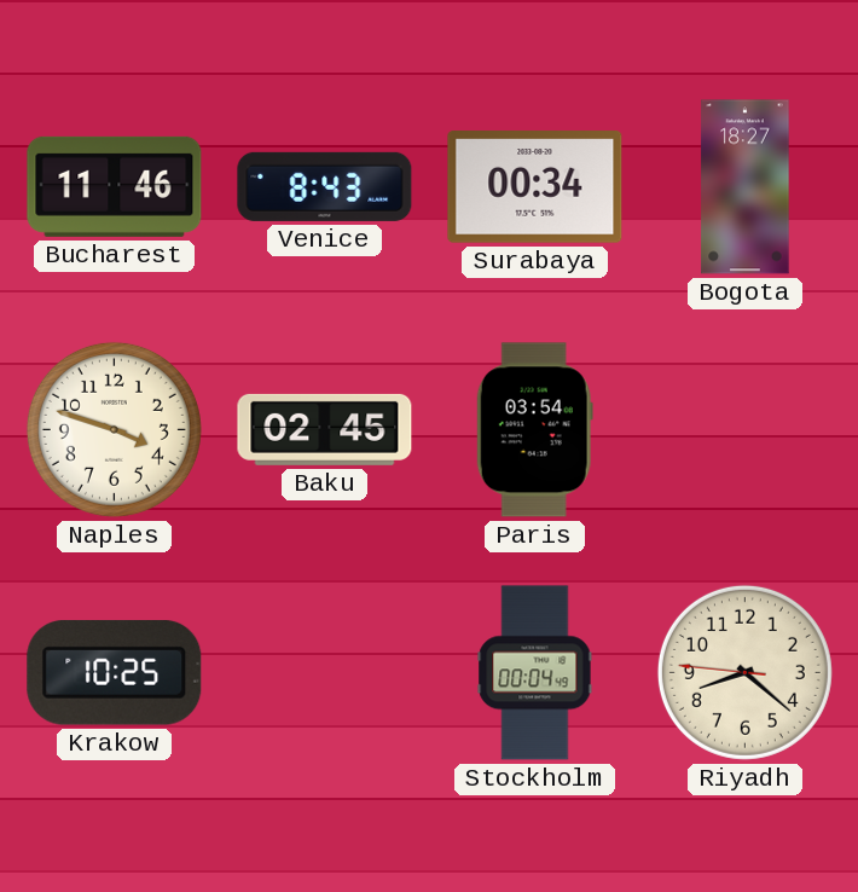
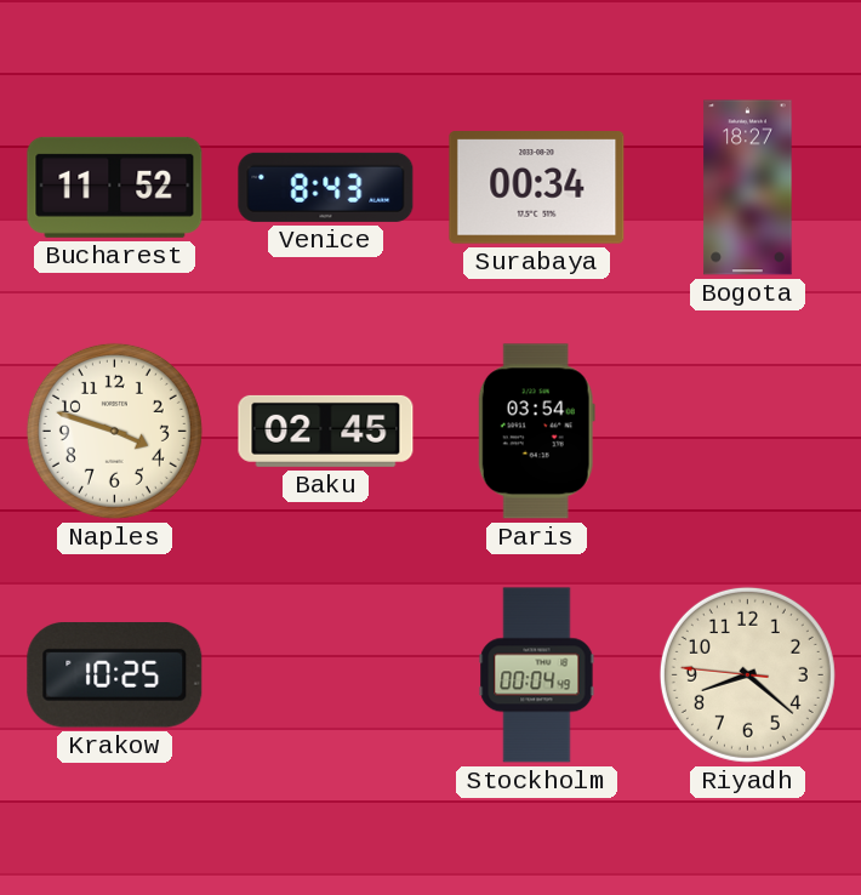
Bucharest: 11:46 -> 11:52
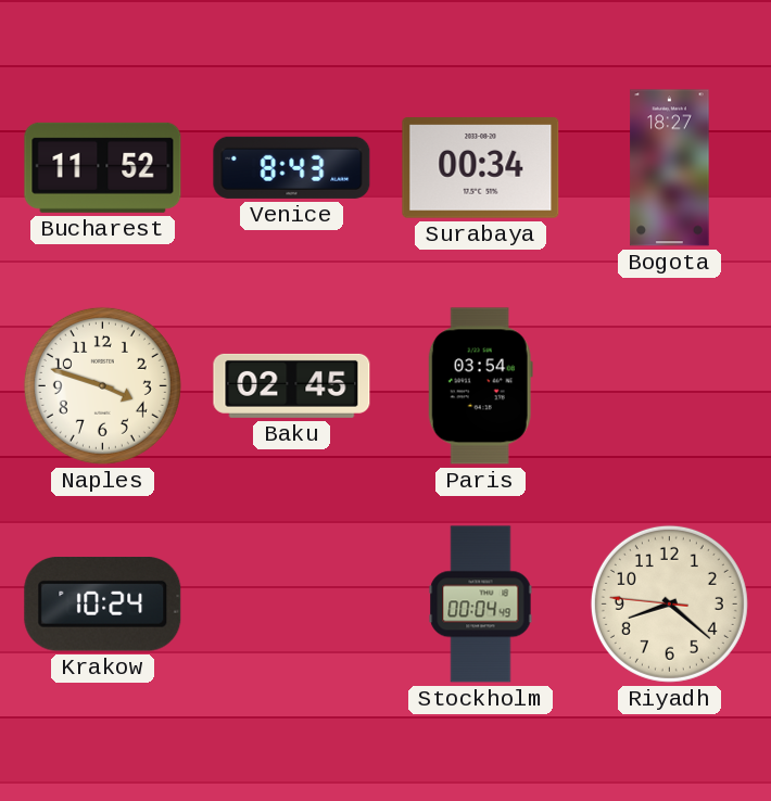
Krakow: 10:25 -> 10:24
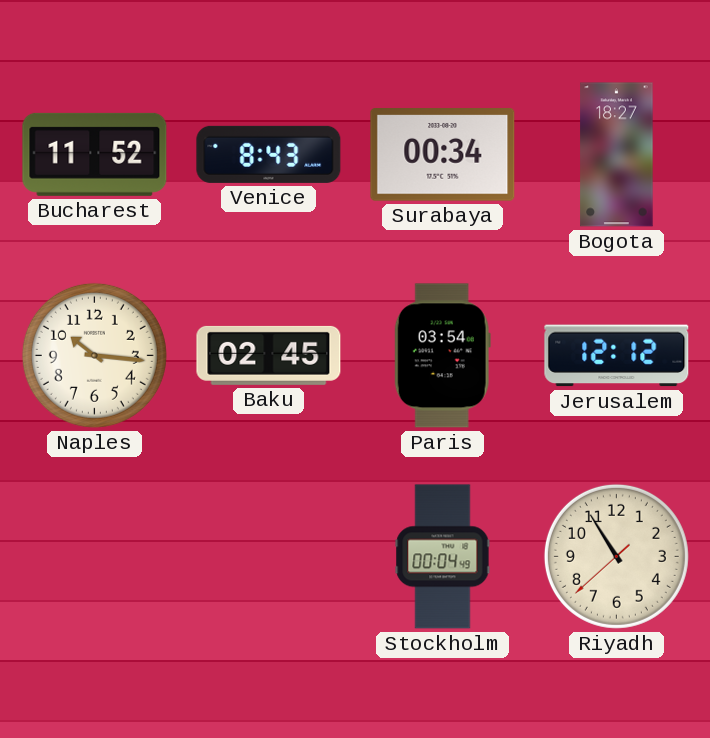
Naples: 3:48 -> 10:16
Jerusalem: none -> 12:12
Krakow: 10:24 -> none
Riyadh: 8:21 -> 10:54
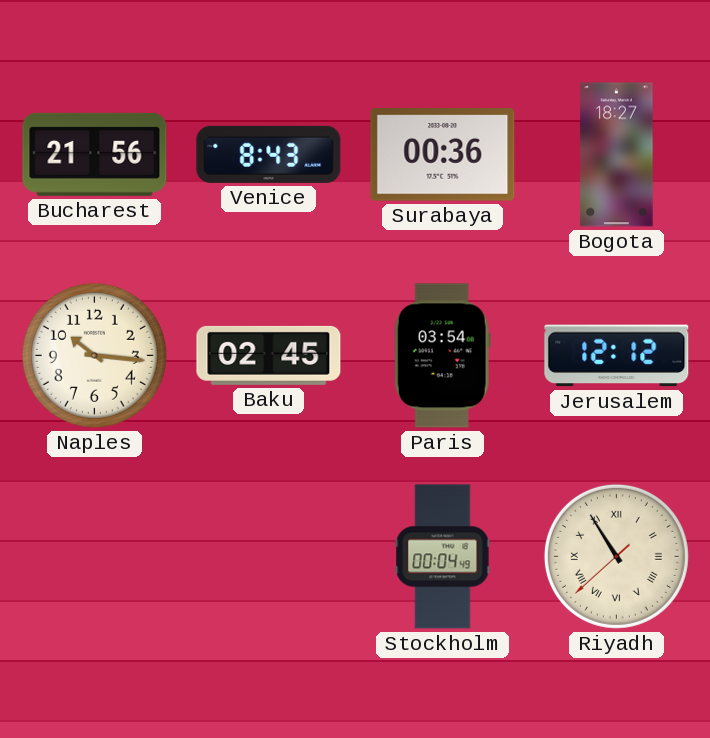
Bucharest: 11:52 -> 21:56
Surabaya: 00:34 -> 00:36
Riyadh numerals: Arabic -> Roman
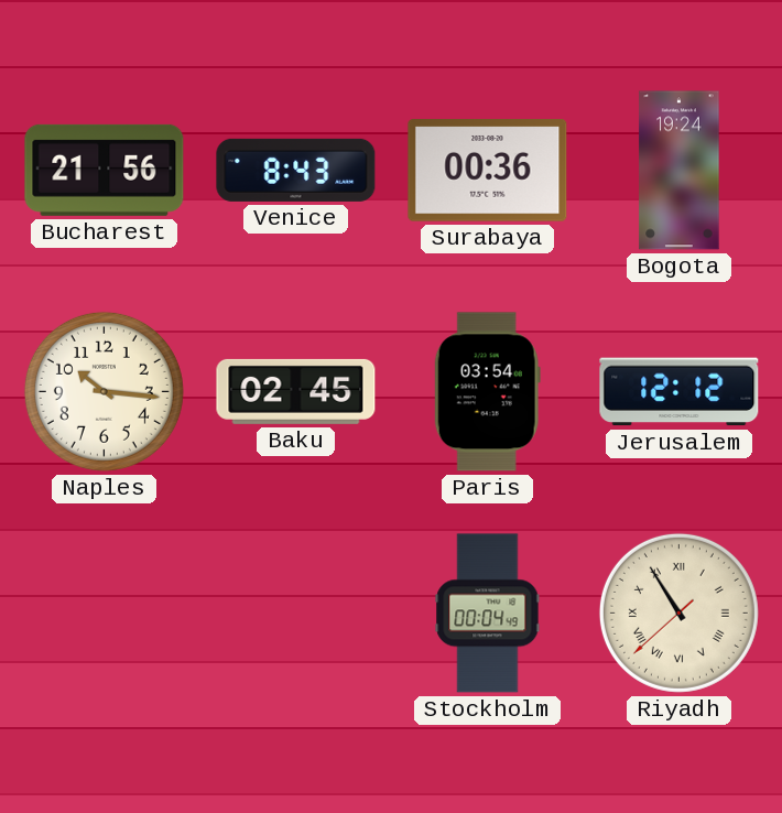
Bogota: 18:27 -> 19:24
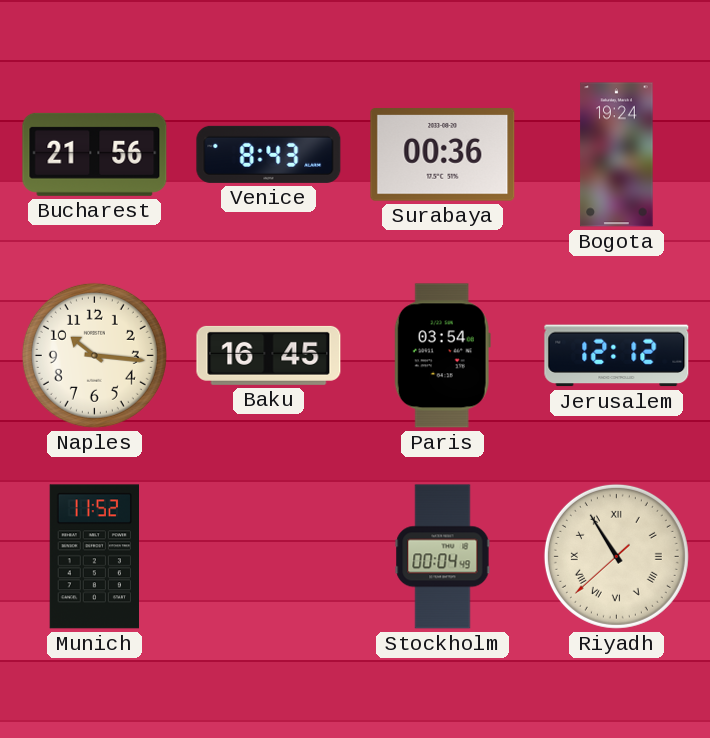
Baku: 02:45 -> 16:45
Munich: none -> 11:52
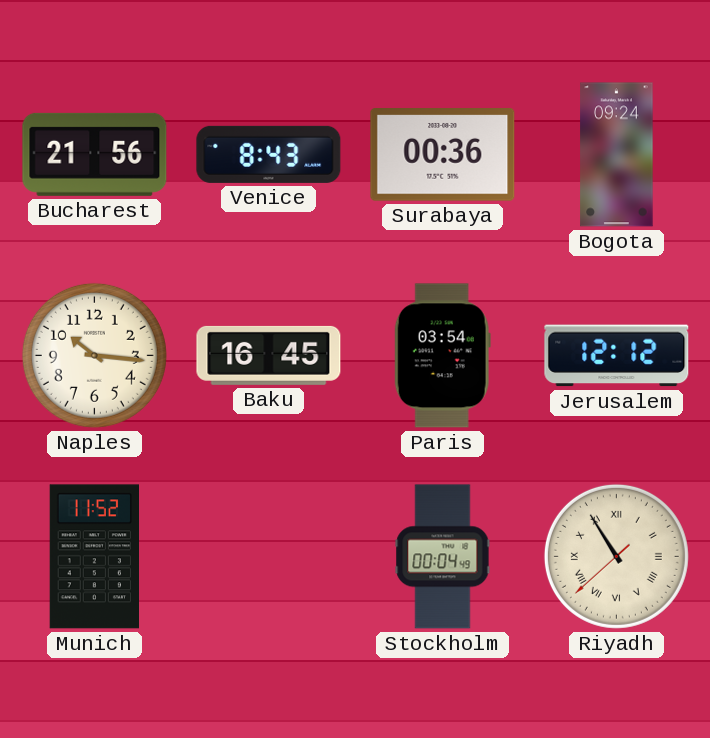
Bogota: 19:24 -> 09:24
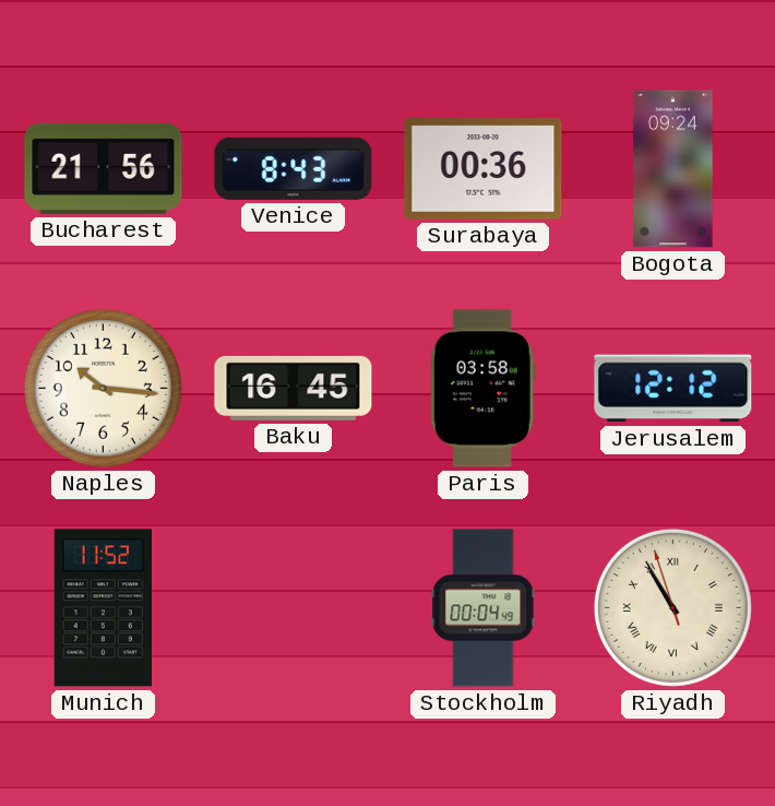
Paris: 03:54 -> 03:58
Riyadh: 10:54:38 -> 10:54:57
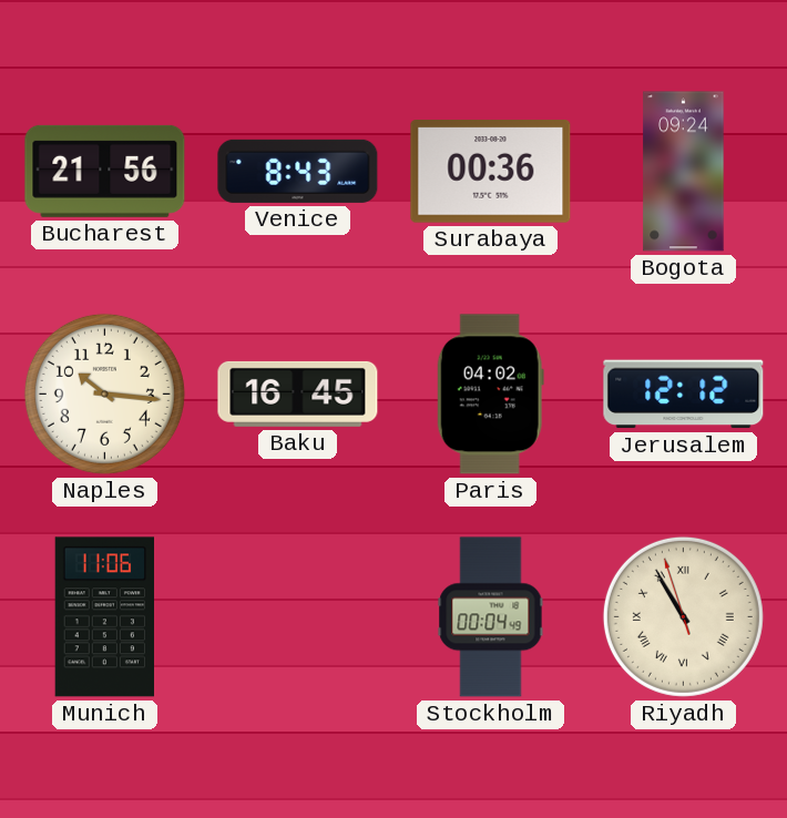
Paris: 03:58 -> 04:02
Munich: 11:52 -> 11:06
